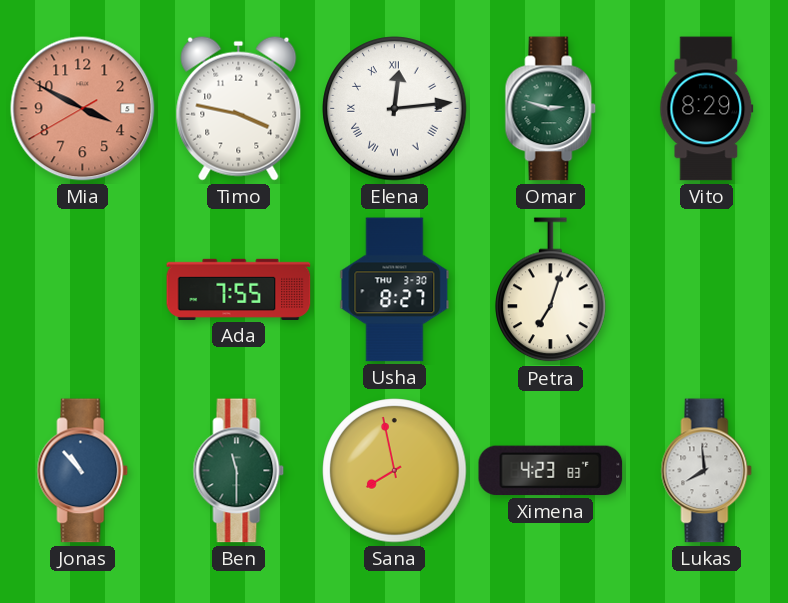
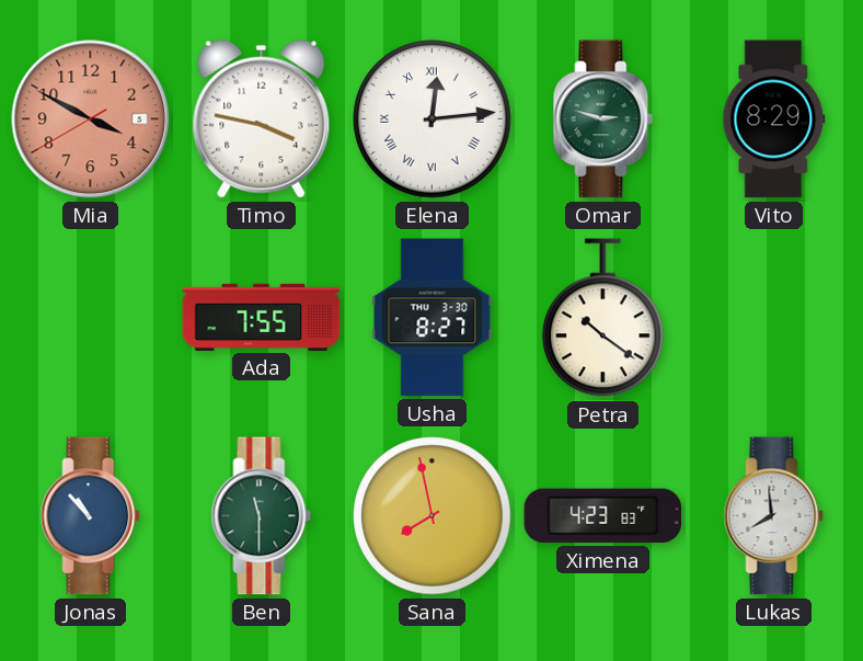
Petra: 7:03 -> 10:21
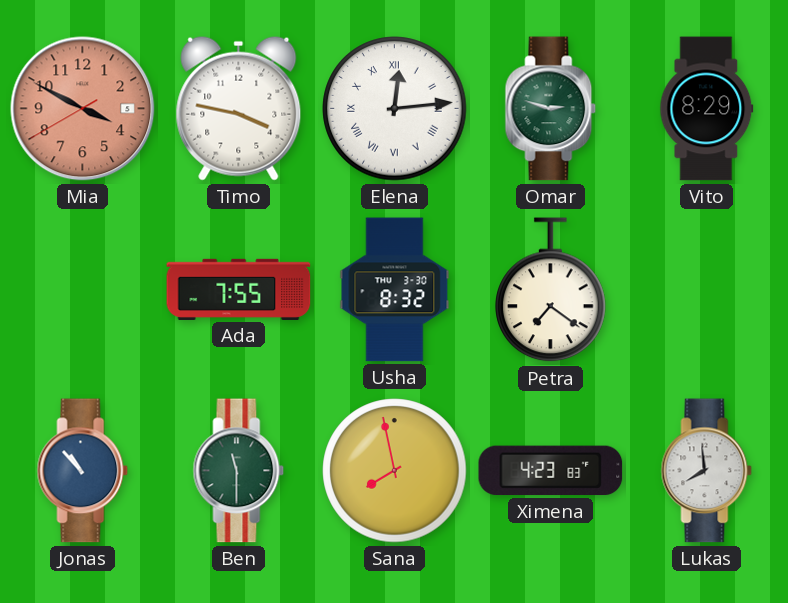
Usha: 8:27 -> 8:32
Petra: 10:21 -> 7:21
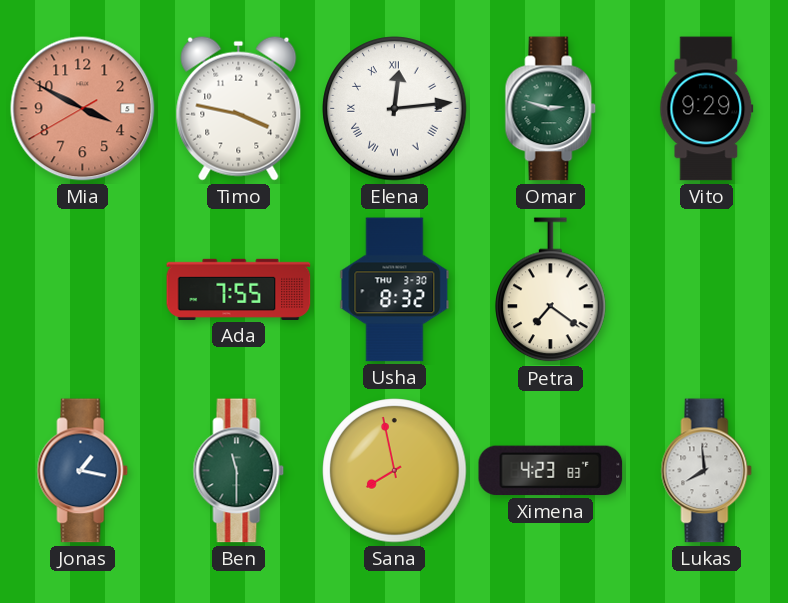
Vito: 8:29 -> 9:29
Jonas: 10:53 -> 1:17
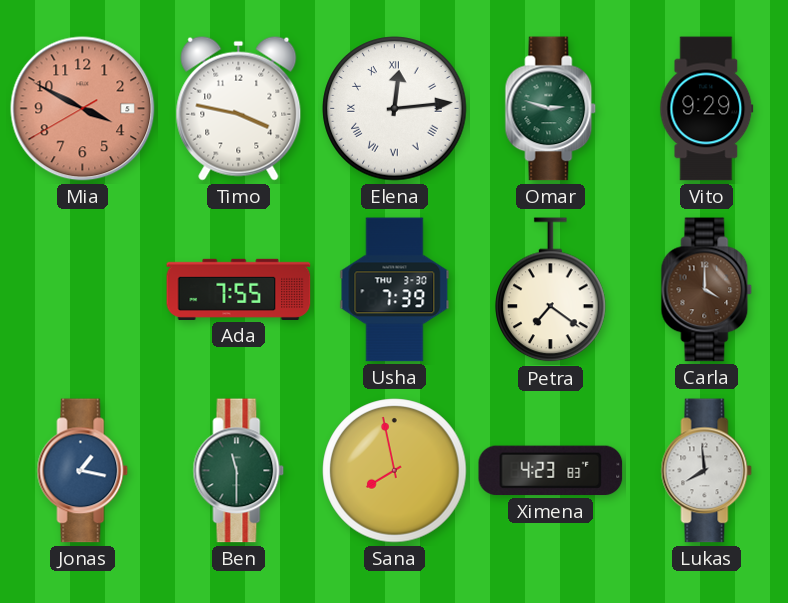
Usha: 8:32 -> 7:39
Carla: none -> 4:00
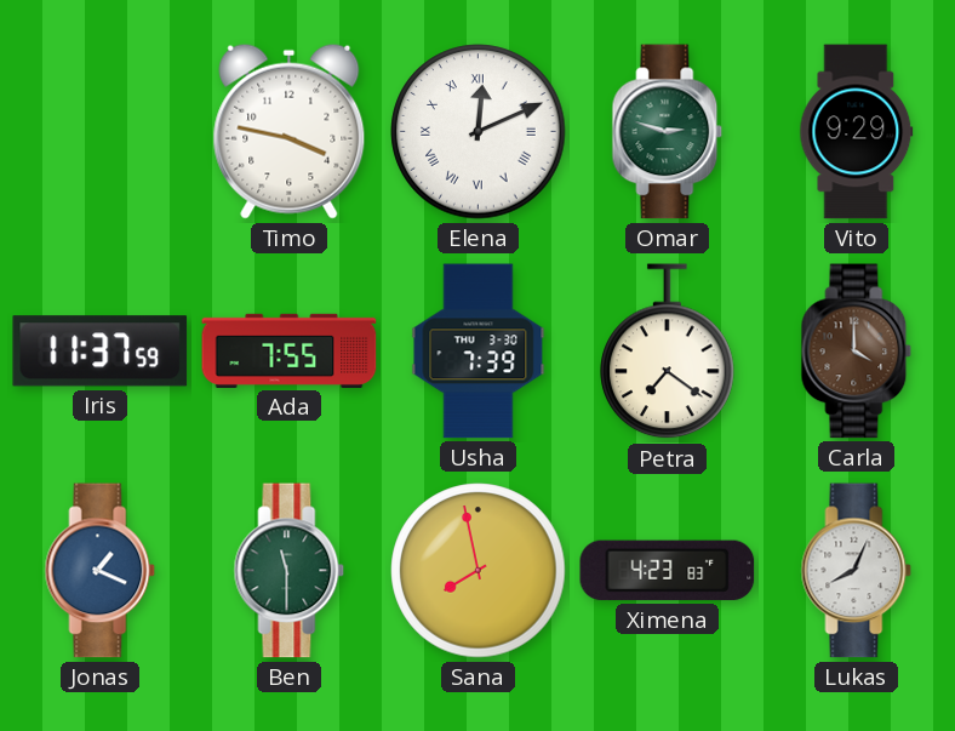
Mia: 3:49 -> none
Elena: 12:14 -> 12:11
Iris: none -> 11:37
Jonas: 1:17 -> 1:19
Lukas: 7:59 -> 8:04
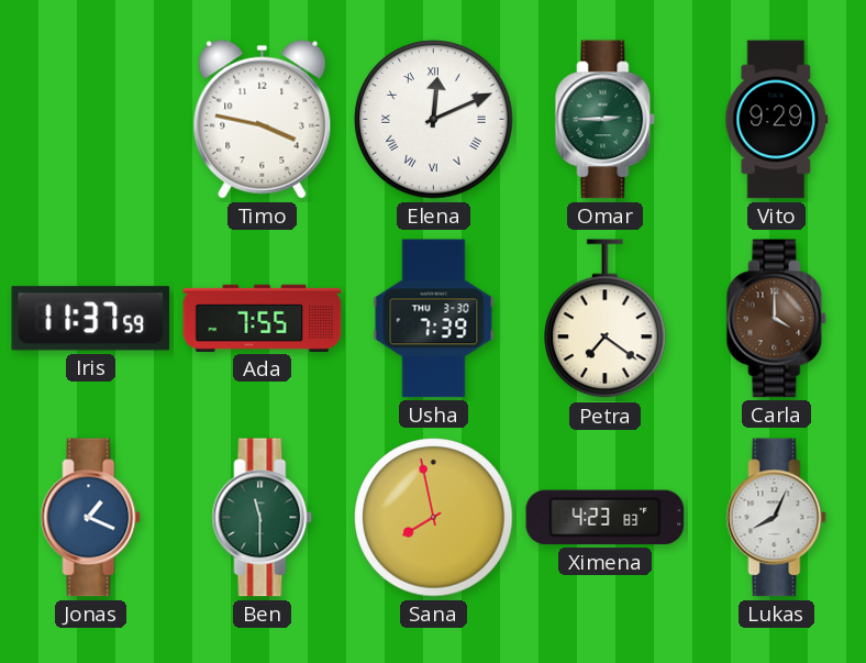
Omar: 2:48 -> 2:45
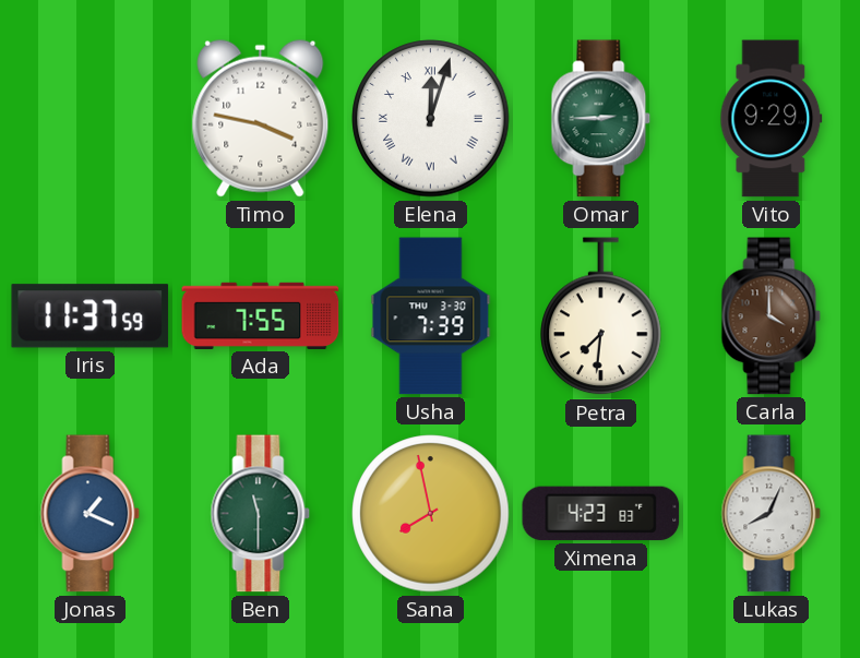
Elena: 12:11 -> 12:03
Petra: 7:21 -> 7:31
